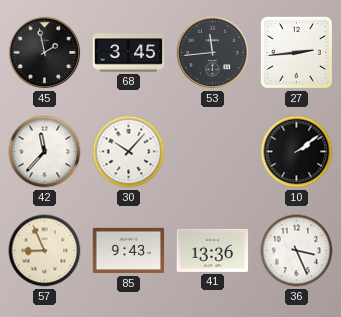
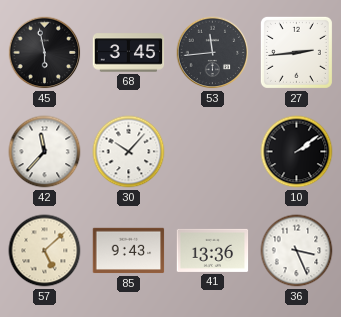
45: 1:58 -> 5:58
57: 8:56 -> 5:08
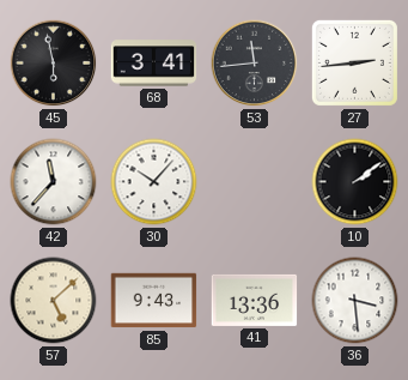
68: 3:45 -> 3:41
36: 3:26 -> 3:29
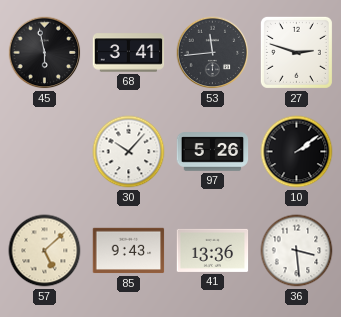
27: 2:44 -> 2:48
42: 11:37 -> none
97: none -> 5:26
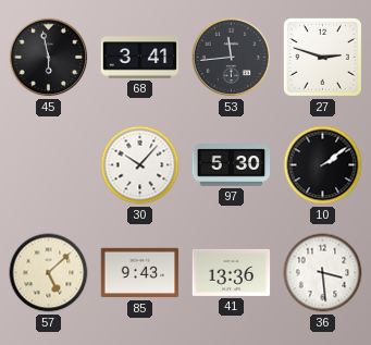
97: 5:26 -> 5:30
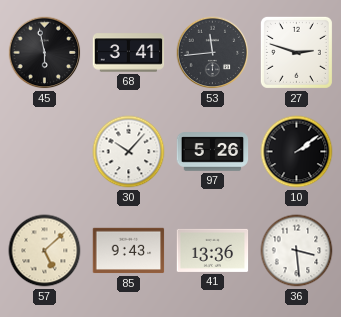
97: 5:30 -> 5:26
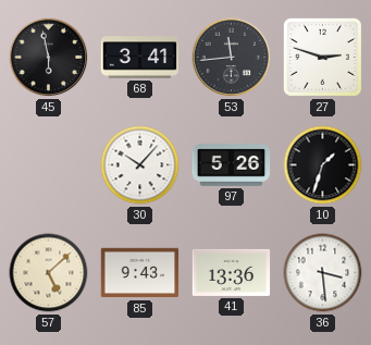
10: 2:09 -> 1:33
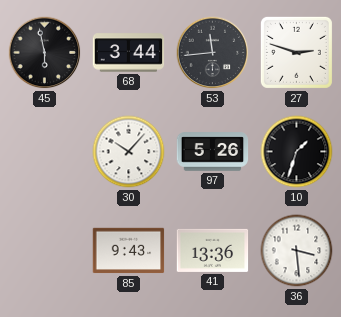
68: 3:41 -> 3:44
57: 5:08 -> none
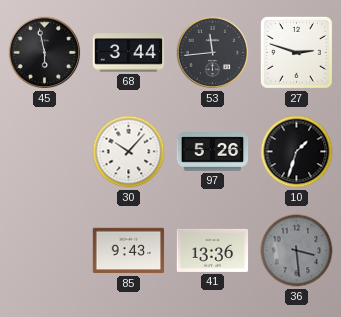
36 dial: white -> grey
